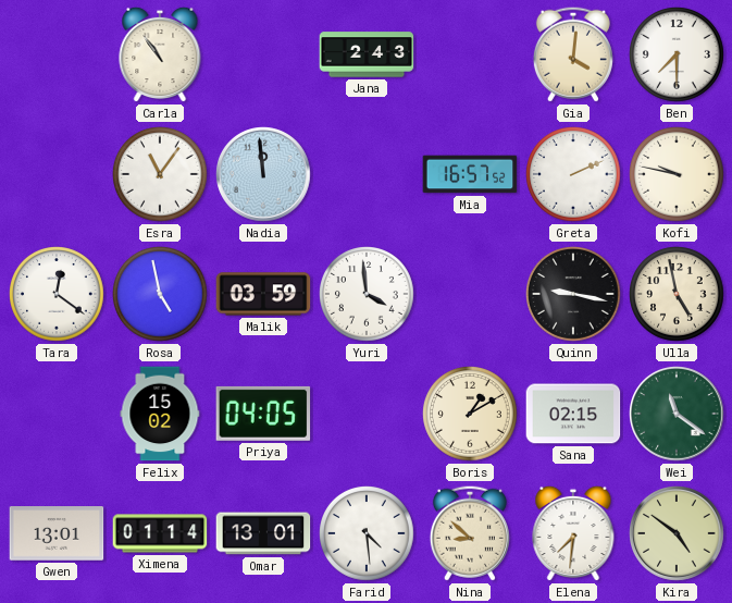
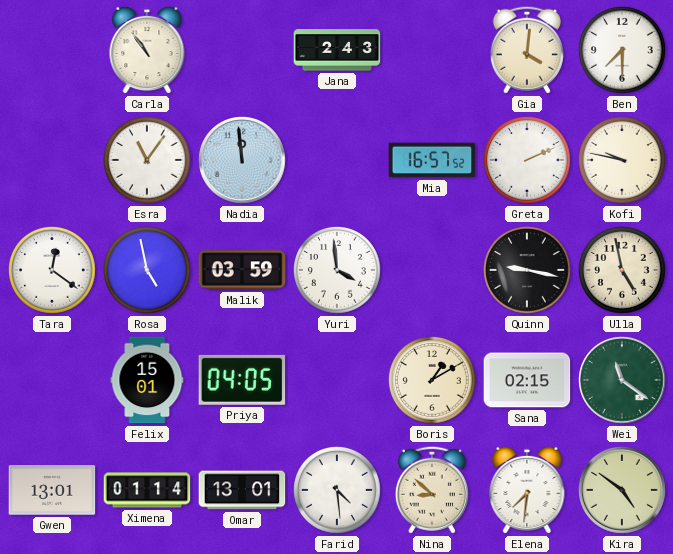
Felix: 15:02 -> 15:01
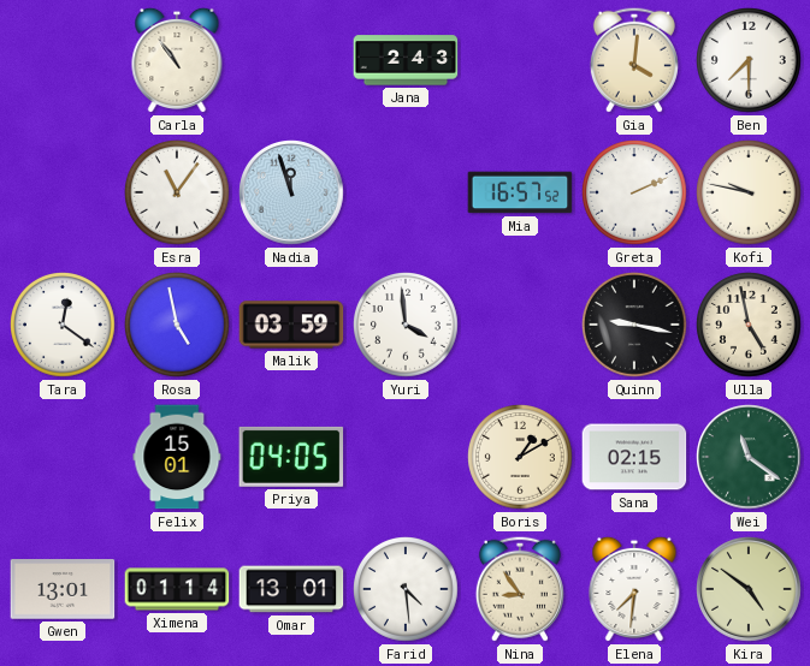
Nadia: 11:59 -> 11:57
Nina: 8:52 -> 8:54
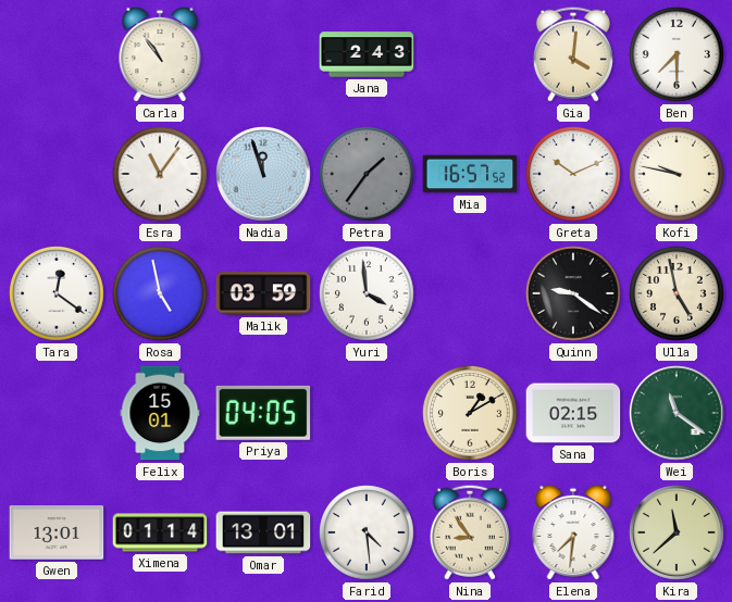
Petra: none -> 1:36
Greta: 2:11 -> 10:11
Quinn: 9:17 -> 9:21
Kira: 4:51 -> 11:38
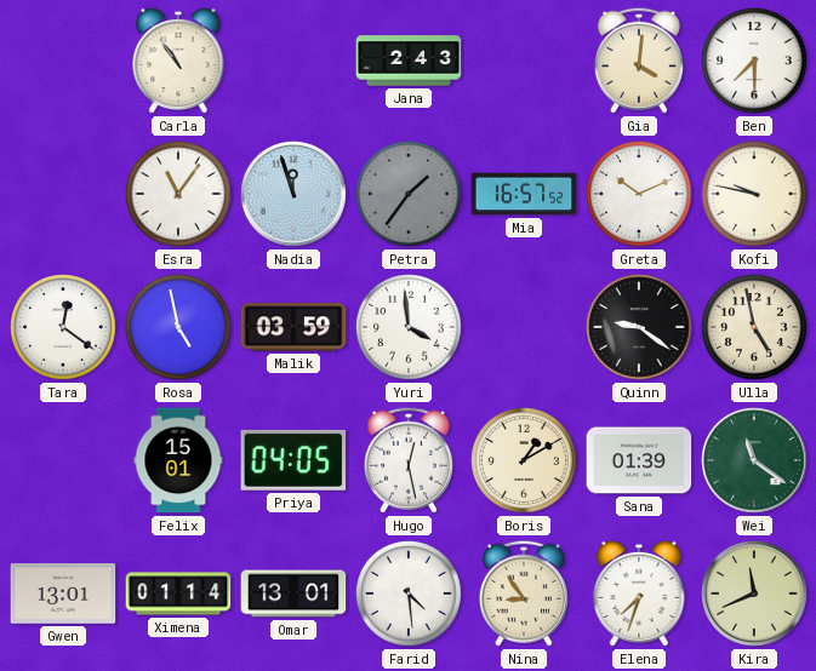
Hugo: none -> 12:28
Sana: 02:15 -> 01:39
Elena: 7:31 -> 7:33
Kira: 11:38 -> 11:41
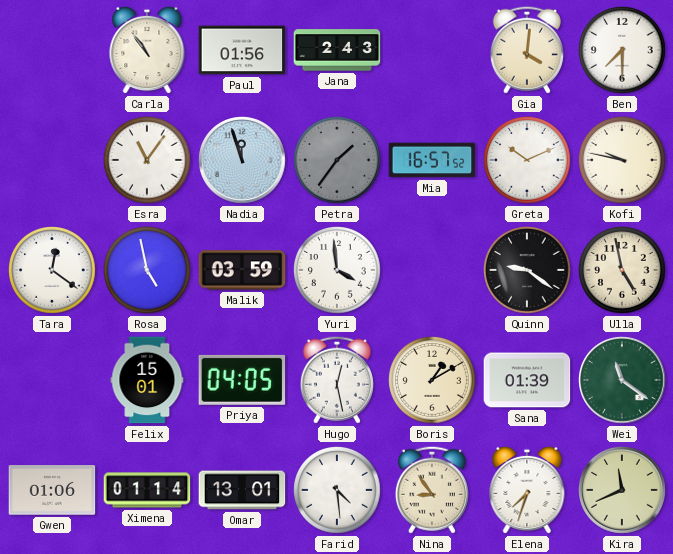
Paul: none -> 01:56
Gwen: 13:01 -> 01:06
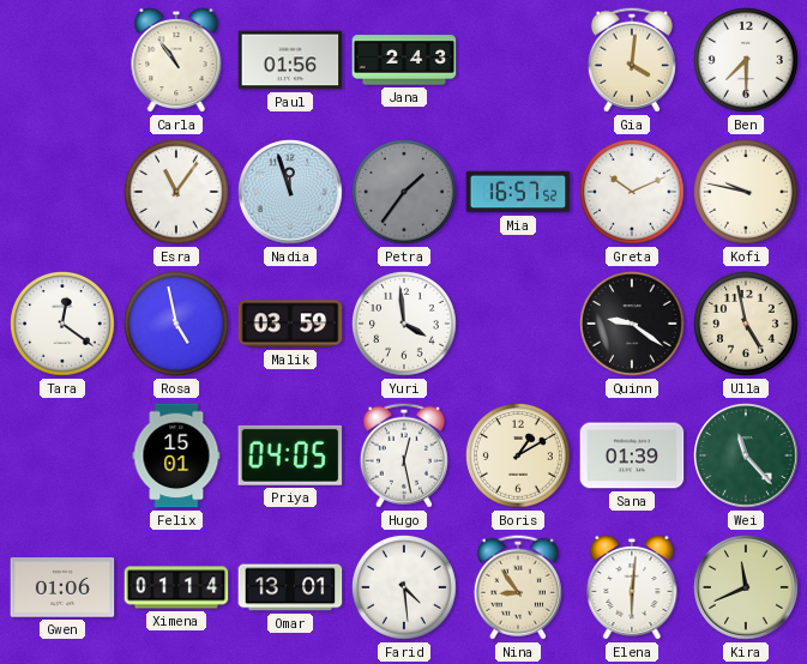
Wei: 11:21 -> 11:23
Elena: 7:33 -> 6:01
